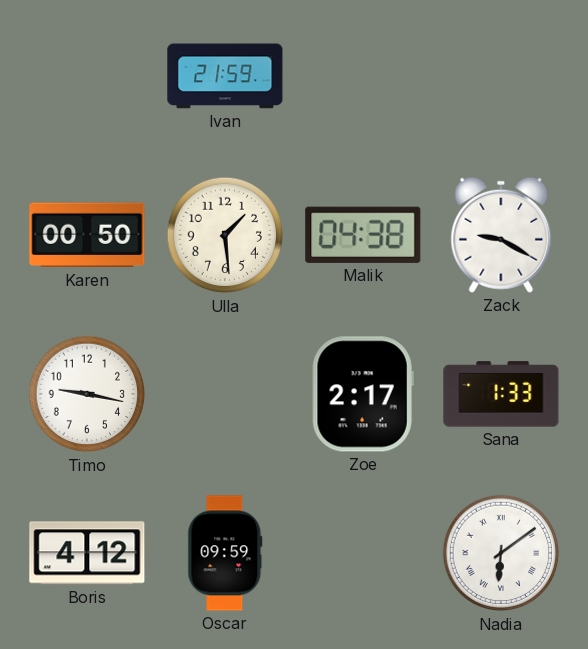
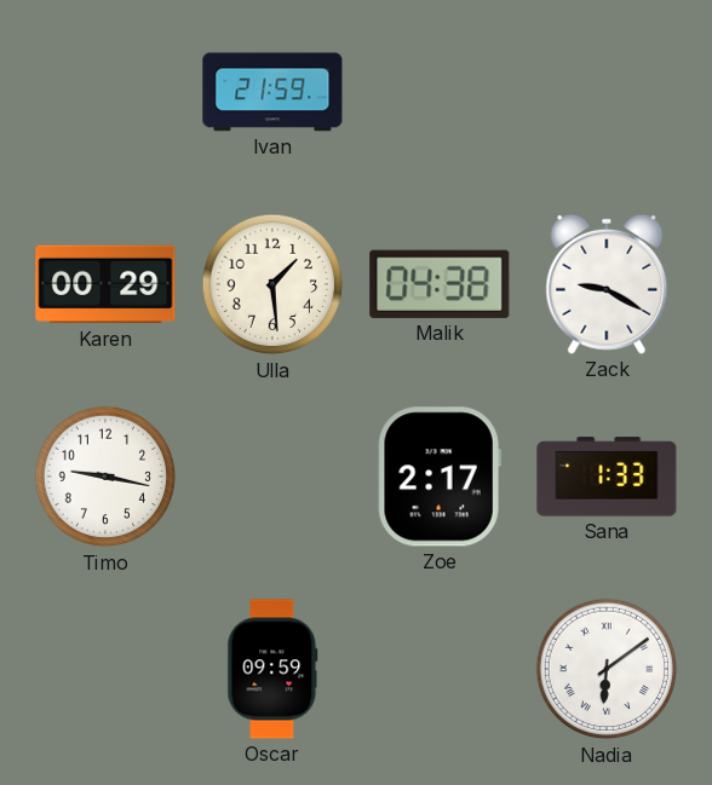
Karen: 00:50 -> 00:29
Boris: 4:12 -> none
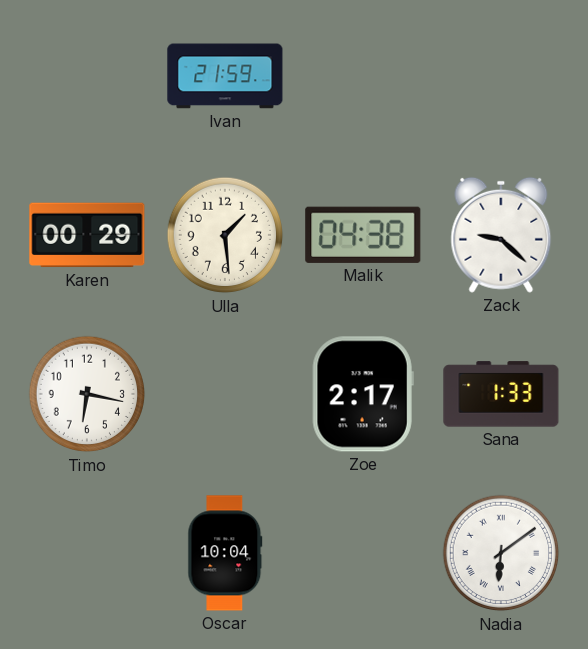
Zack: 9:20 -> 9:22
Timo: 9:17 -> 6:17
Oscar: 09:59 -> 10:04
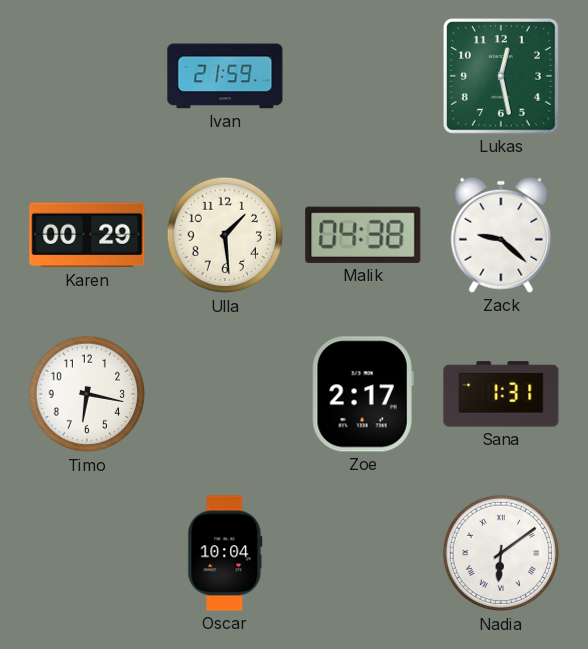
Lukas: none -> 12:28
Sana: 1:33 -> 1:31
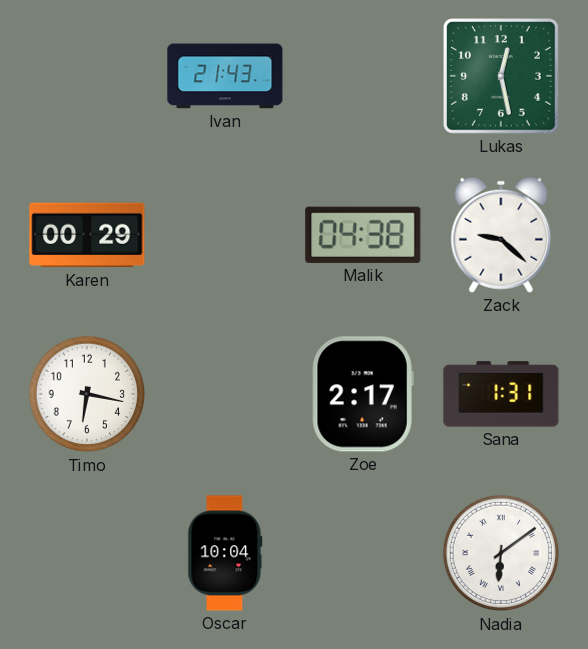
Ivan: 21:59 -> 21:43
Ulla: 1:29 -> none
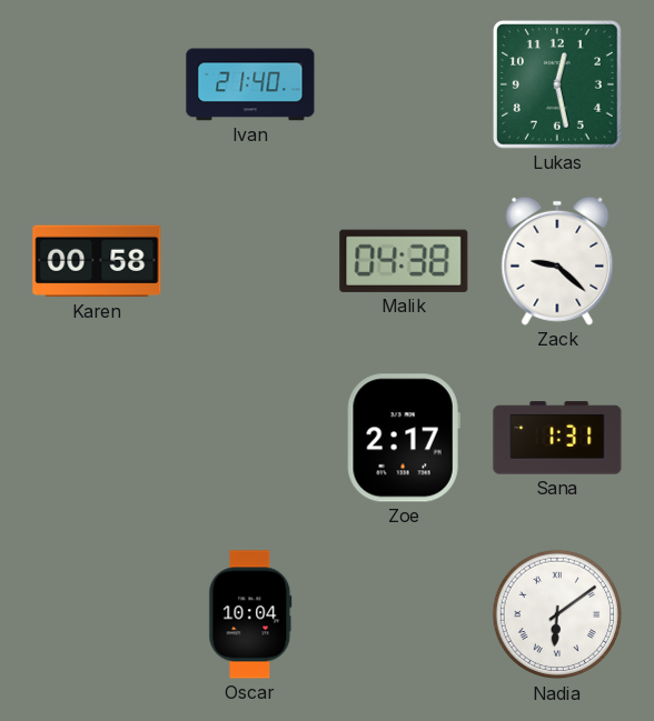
Ivan: 21:43 -> 21:40
Karen: 00:29 -> 00:58
Timo: 6:17 -> none
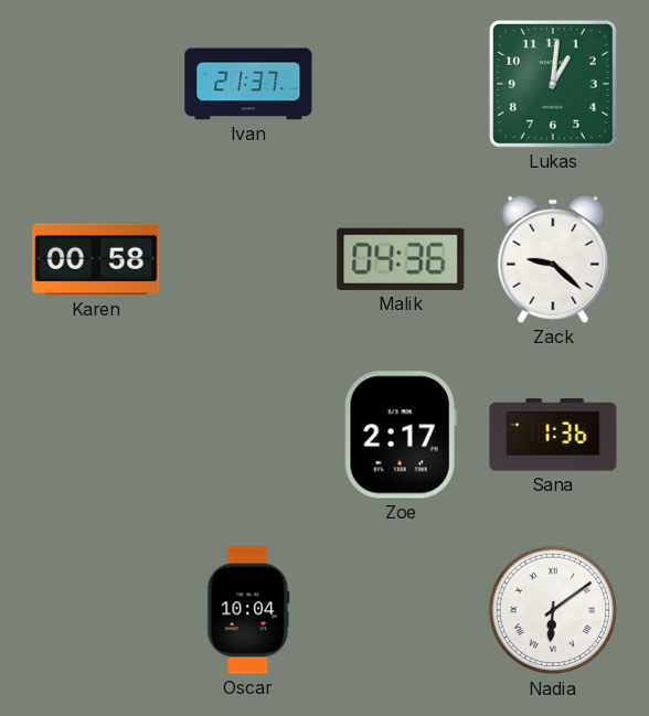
Ivan: 21:40 -> 21:37
Lukas: 12:28 -> 1:01
Malik: 04:38 -> 04:36
Sana: 1:31 -> 1:36
